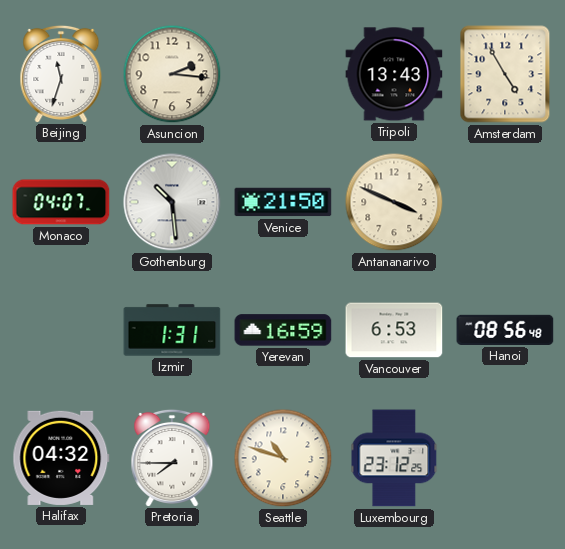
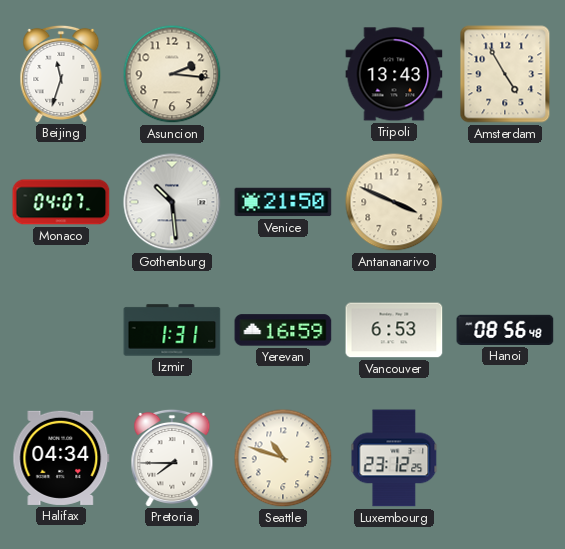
Halifax: 04:32 -> 04:34
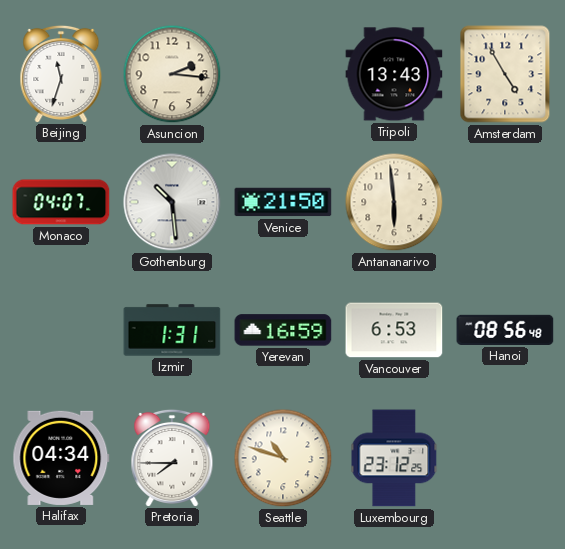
Antananarivo: 3:49 -> 5:59
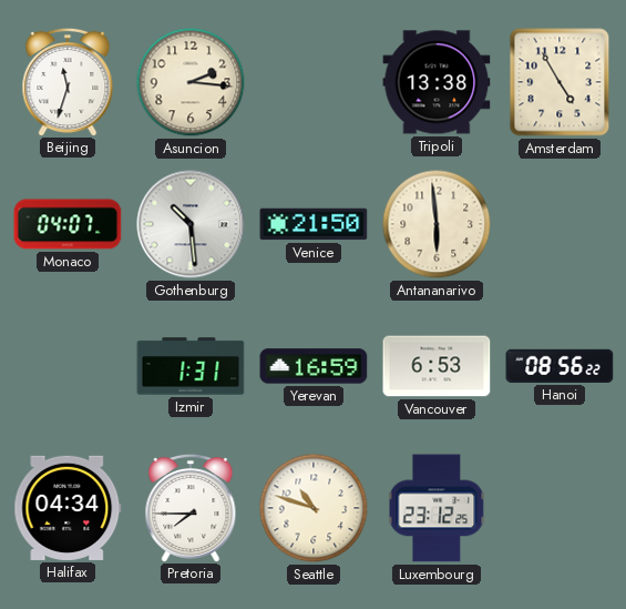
Tripoli: 13:43 -> 13:38
Hanoi: 08:56:48 -> 08:56:22
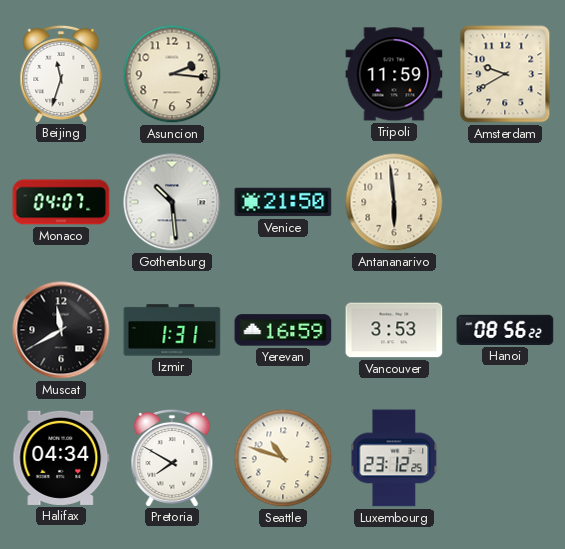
Tripoli: 13:38 -> 11:59
Amsterdam: 4:55 -> 9:40
Muscat: none -> 11:40
Vancouver: 6:53 -> 3:53
Pretoria: 7:45 -> 7:50
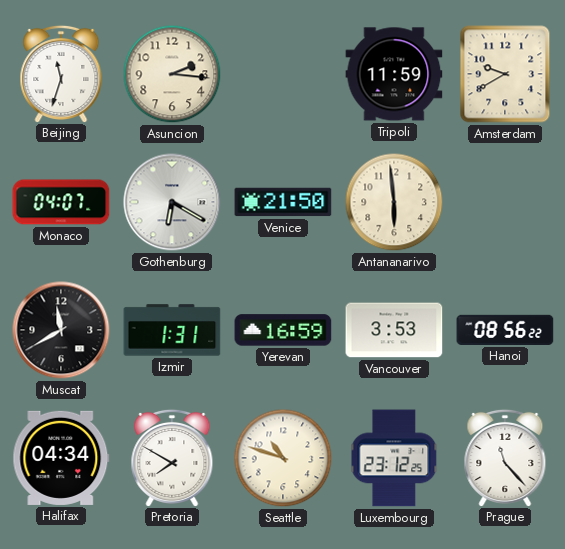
Gothenburg: 10:29 -> 6:20
Prague: none -> 11:23
